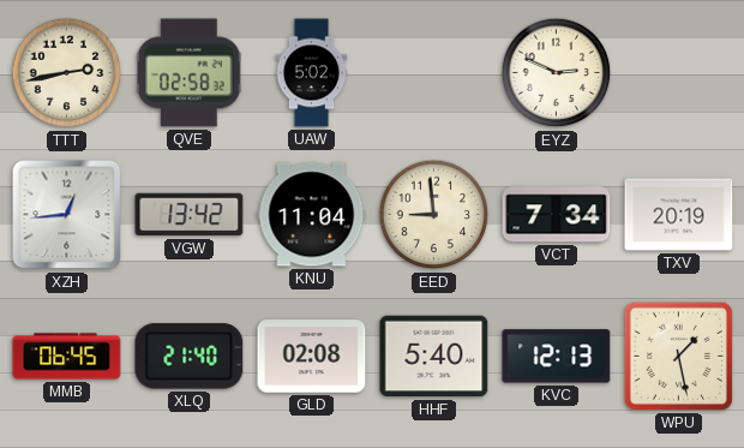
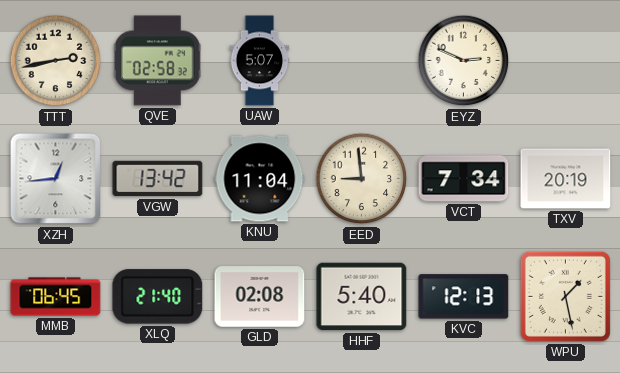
UAW: 5:02 -> 5:07
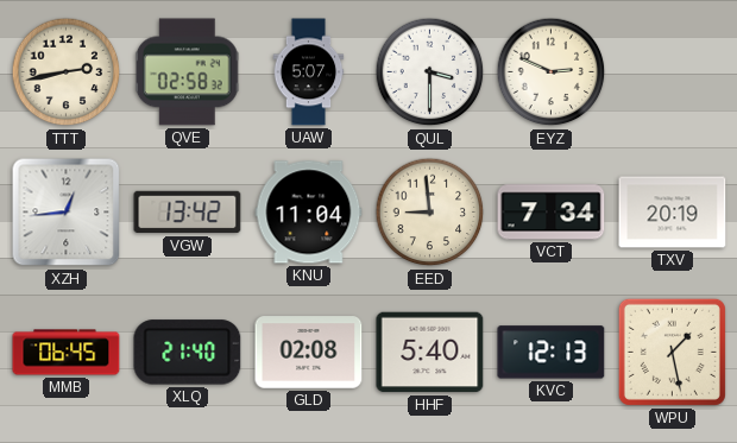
QUL: none -> 3:30
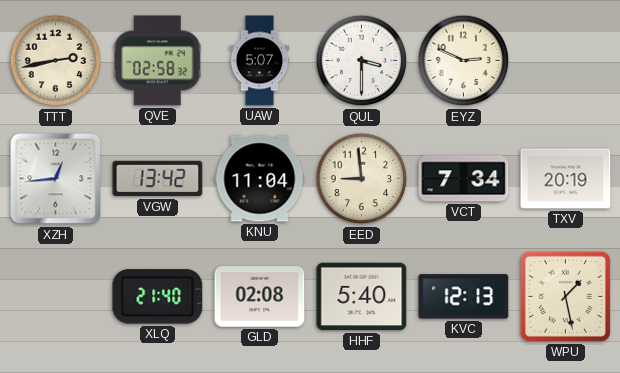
MMB: 06:45 -> none
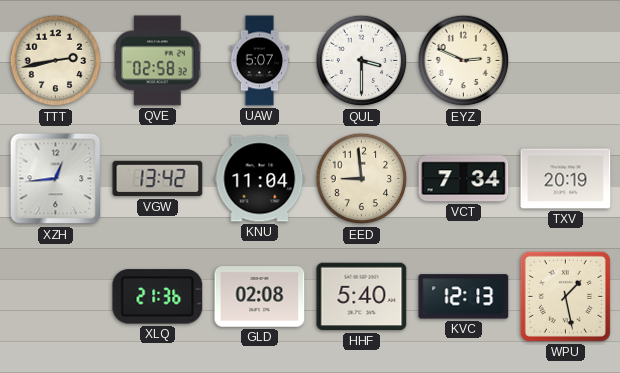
XLQ: 21:40 -> 21:36
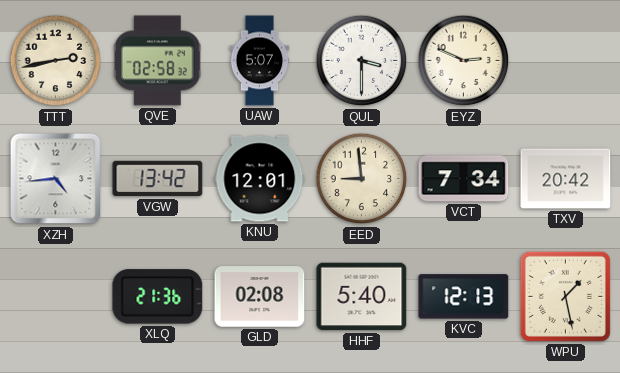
XZH: 12:44 -> 4:44
KNU: 11:04 -> 12:01
TXV: 20:19 -> 20:42
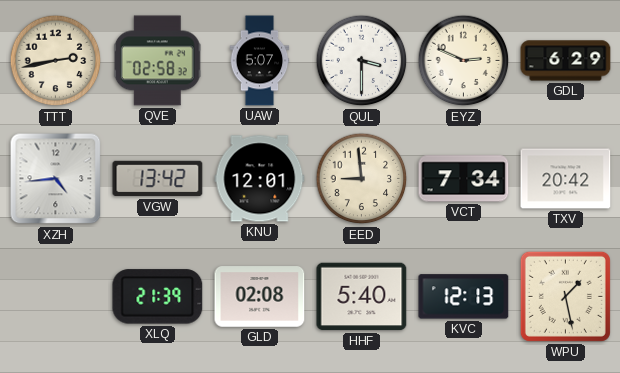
GDL: none -> 6:29
XLQ: 21:36 -> 21:39
